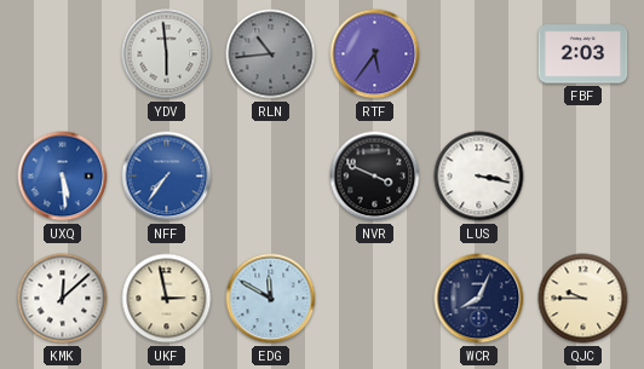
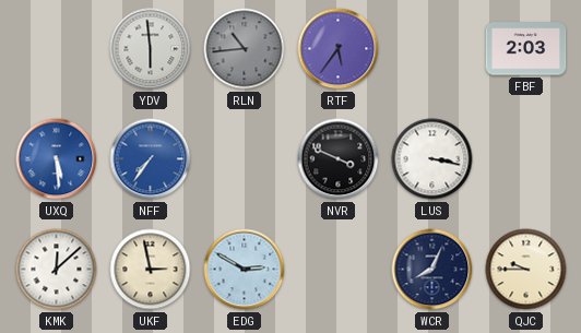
EDG: 11:50 -> 2:50
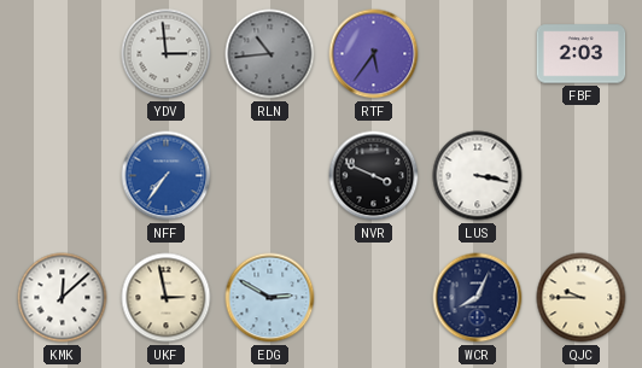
YDV: 5:59 -> 2:59
UXQ: 5:29 -> none
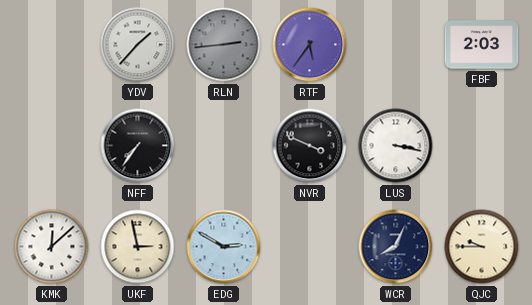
YDV: 2:59 -> 1:37
RLN: 10:44 -> 2:44
NFF dial: blue -> black
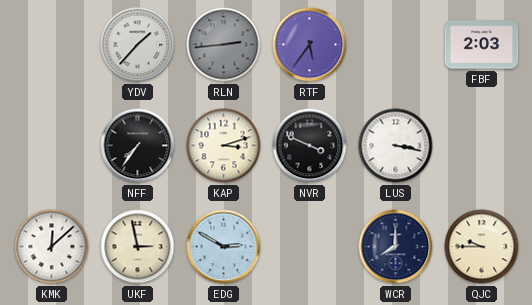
KAP: none -> 3:12
WCR: 8:04 -> 8:00
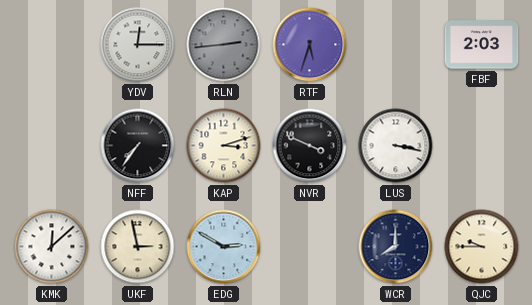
YDV: 1:37 -> 12:15
RTF: 5:36 -> 5:33
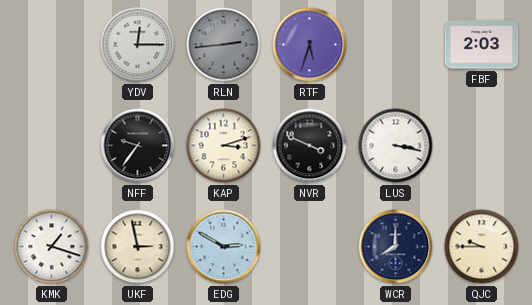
NFF: 7:36 -> 9:36
KMK: 12:08 -> 1:18
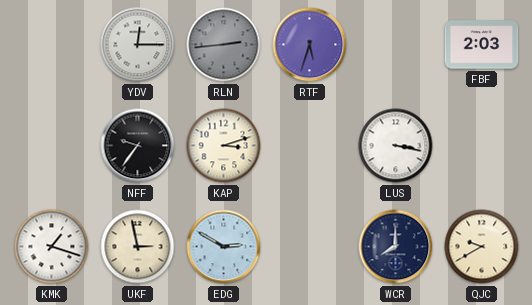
NVR: 3:49 -> none
QJC: 9:45 -> 9:40
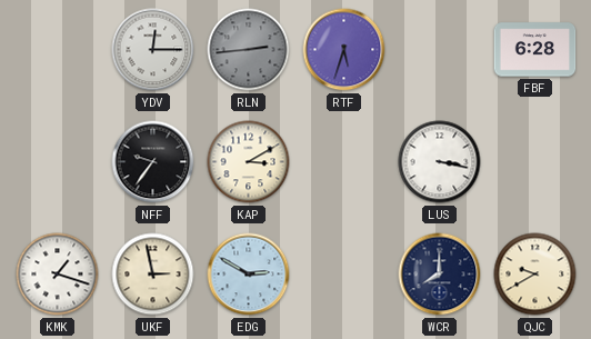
FBF: 2:03 -> 6:28
KAP: 3:12 -> 3:10
